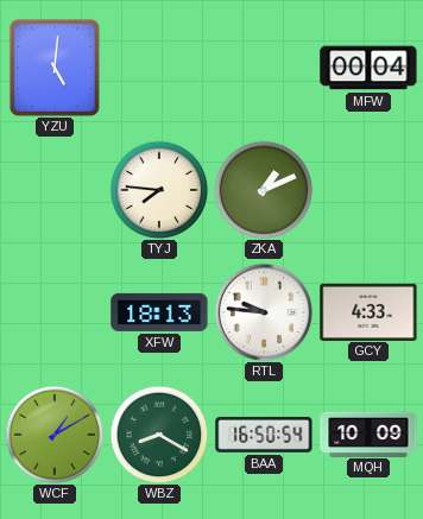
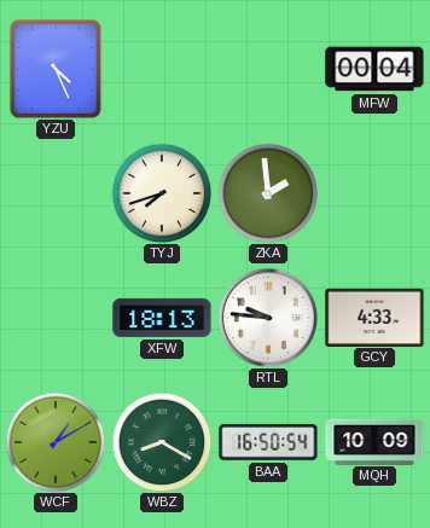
YZU: 5:01 -> 4:26
TYJ: 7:46 -> 7:42
ZKA: 1:11 -> 1:59
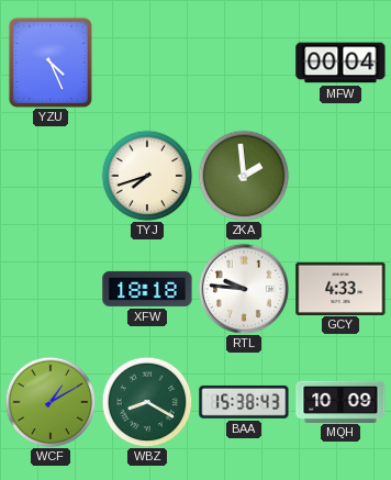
XFW: 18:13 -> 18:18
BAA: 16:50 -> 15:38
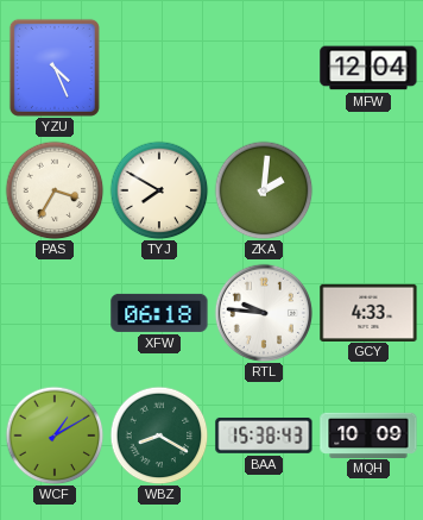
MFW: 00:04 -> 12:04
PAS: none -> 3:35
TYJ: 7:42 -> 7:50
ZKA: 1:59 -> 2:01
XFW: 18:18 -> 06:18
